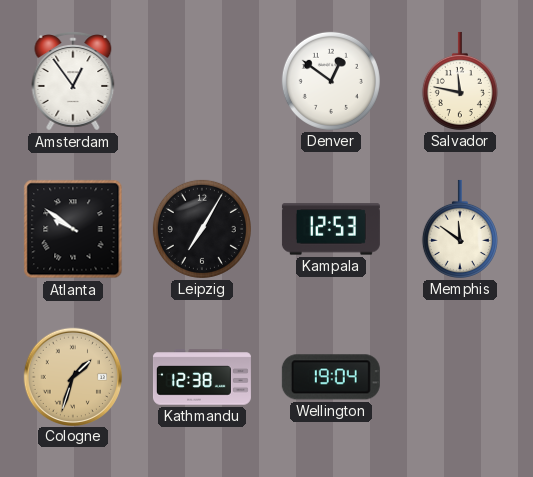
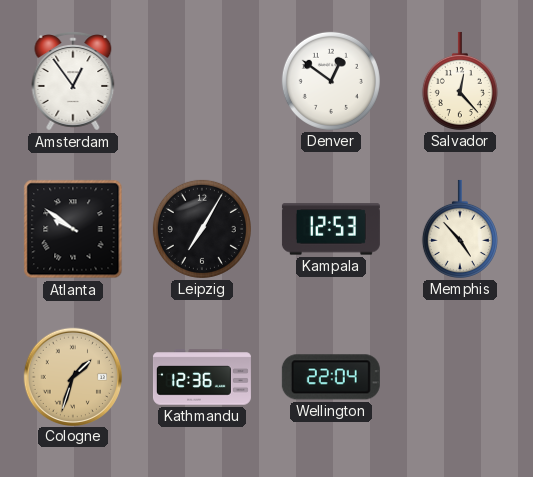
Salvador: 11:47 -> 12:23
Memphis: 11:51 -> 4:53
Kathmandu: 12:38 -> 12:36
Wellington: 19:04 -> 22:04
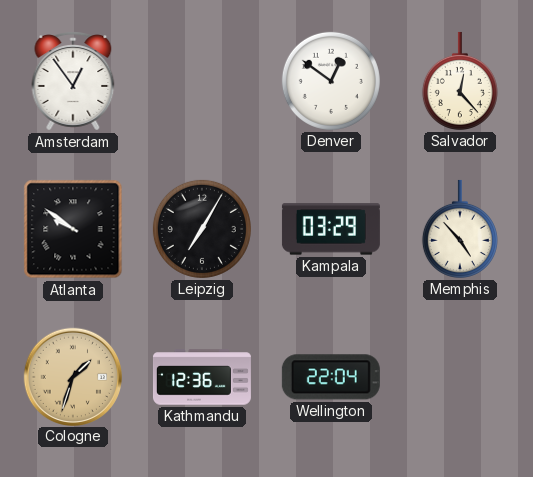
Kampala: 12:53 -> 03:29
